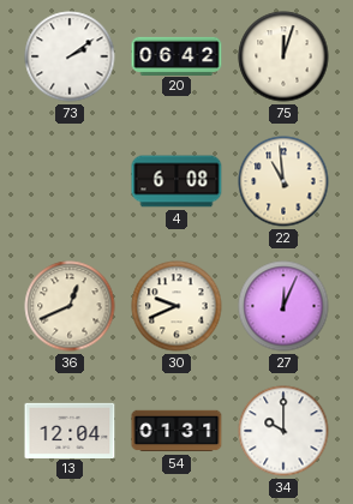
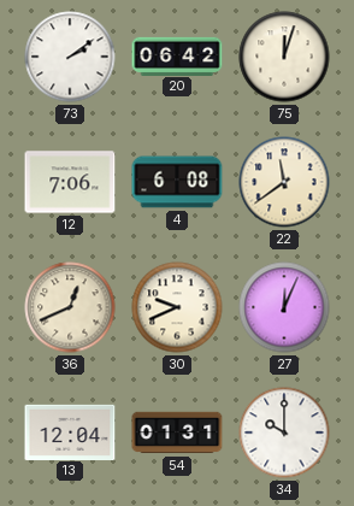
12: none -> 7:06
22: 10:59 -> 11:39
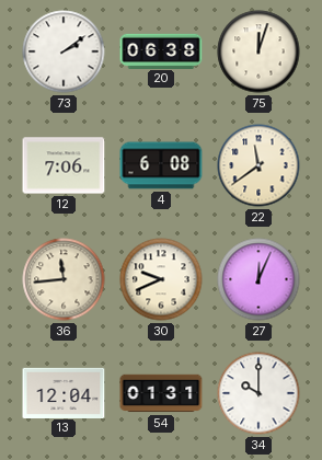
20: 06:42 -> 06:38
36: 12:41 -> 11:44
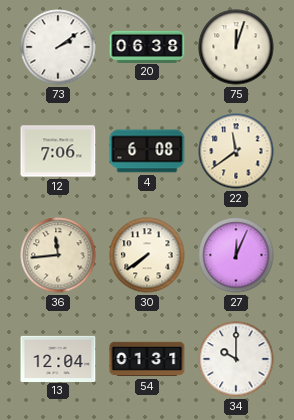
30: 9:41 -> 7:39
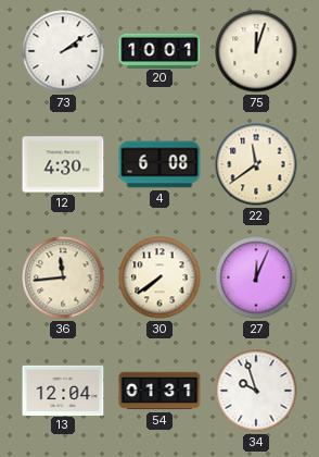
20: 06:38 -> 10:01
12: 7:06 -> 4:30
34: 10:00 -> 9:57
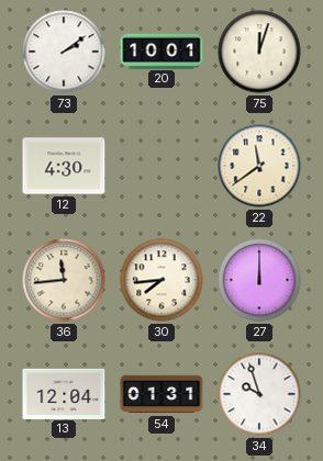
4: 6:08 -> none
30: 7:39 -> 7:44
27: 12:04 -> 12:00
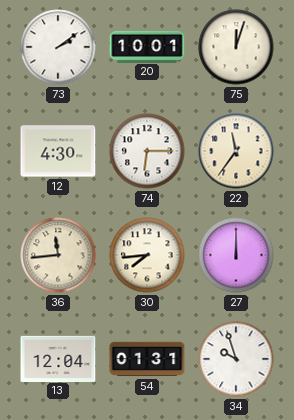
74: none -> 6:15
22: 11:39 -> 11:36
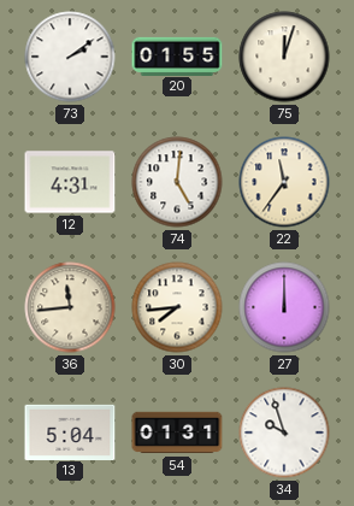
20: 10:01 -> 01:55
12: 4:30 -> 4:31
74: 6:15 -> 5:01
13: 12:04 -> 5:04
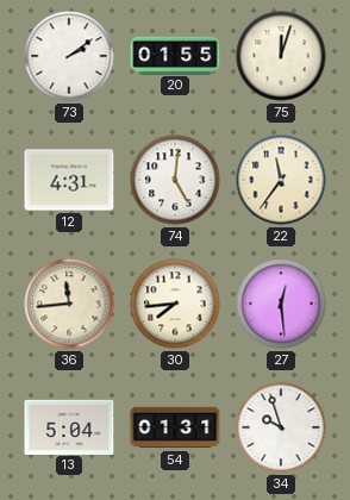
27: 12:00 -> 12:29
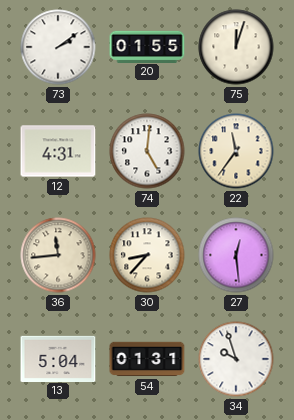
30: 7:44 -> 8:37
